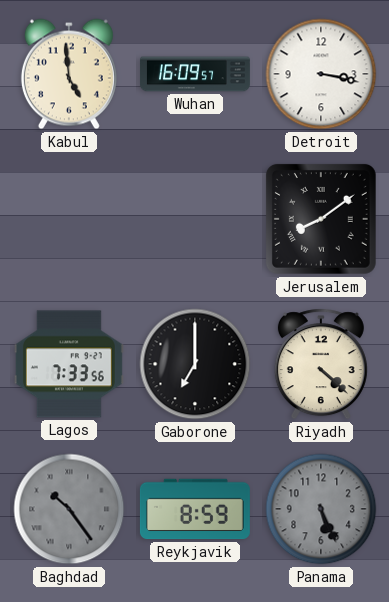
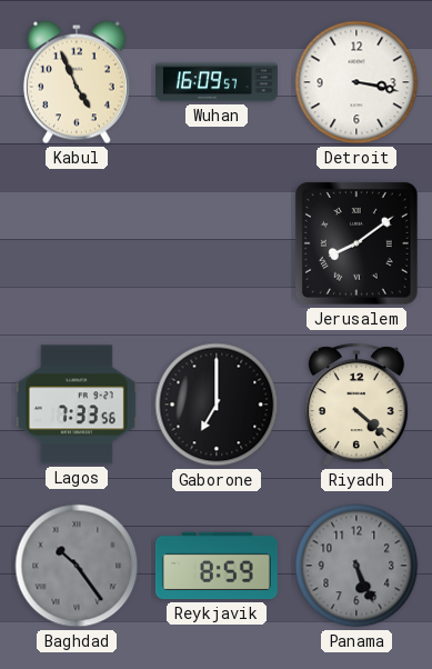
Kabul: 4:59 -> 4:56
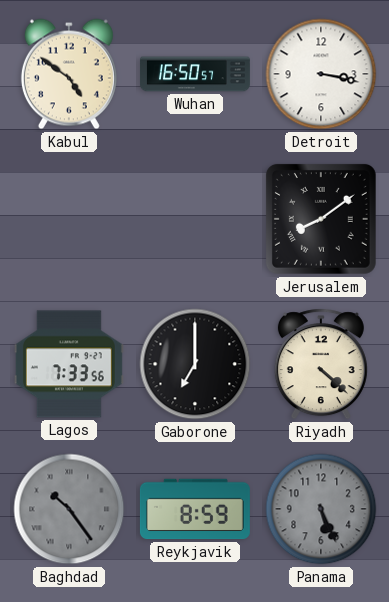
Kabul: 4:56 -> 4:51
Wuhan: 16:09 -> 16:50
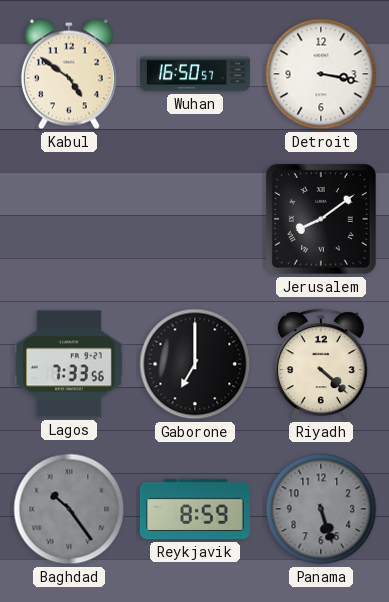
Panama: 5:26 -> 5:27
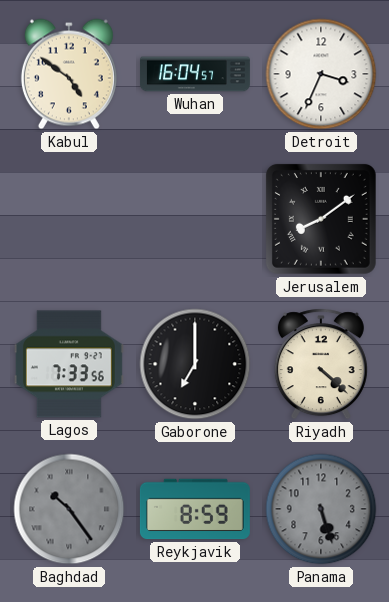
Wuhan: 16:50 -> 16:04
Detroit: 3:17 -> 3:34
